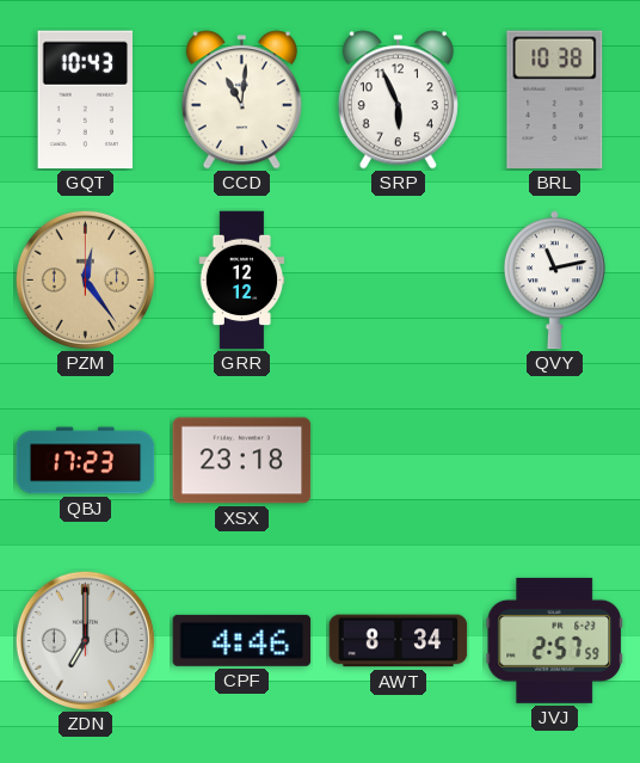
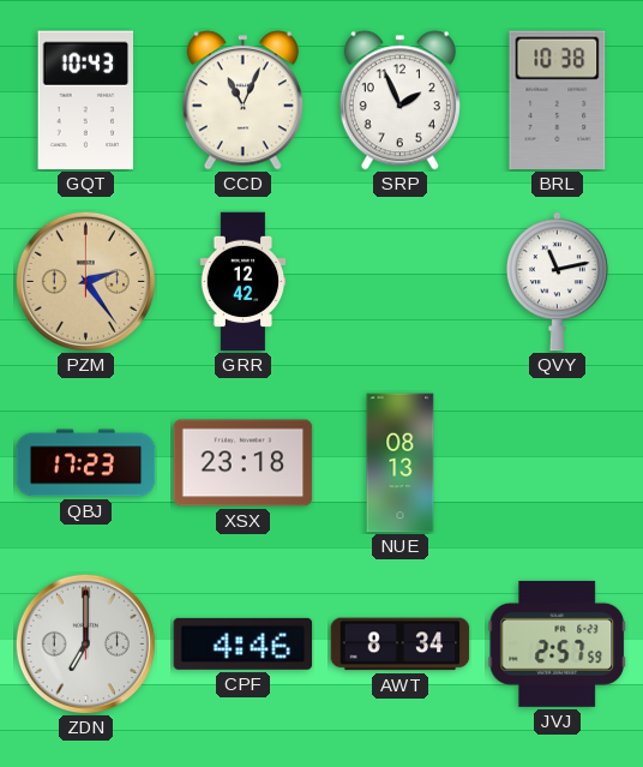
CCD: 11:01 -> 11:04
SRP: 5:56 -> 1:56
PZM: 12:24 -> 2:24
GRR: 12:12 -> 12:42
NUE: none -> 08:13
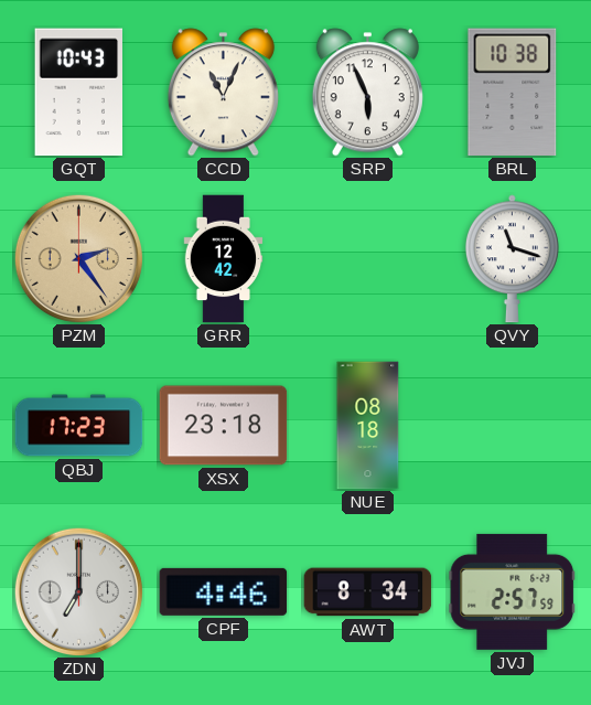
SRP: 1:56 -> 5:56
QVY: 11:13 -> 11:18
NUE: 08:13 -> 08:18
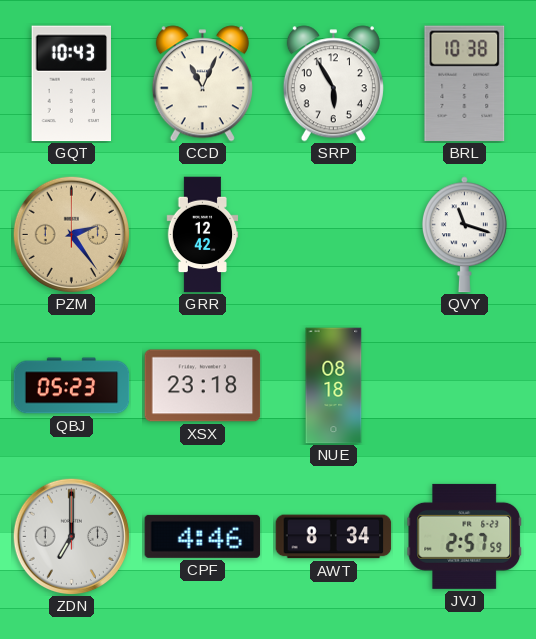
SRP: 5:56 -> 5:55
QBJ: 17:23 -> 05:23
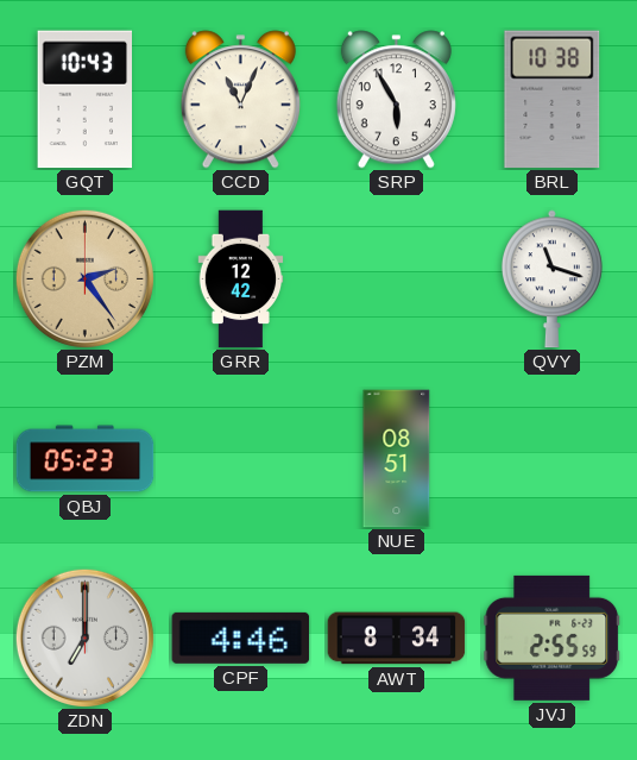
XSX: 23:18 -> none
NUE: 08:18 -> 08:51
JVJ: 2:57 -> 2:55
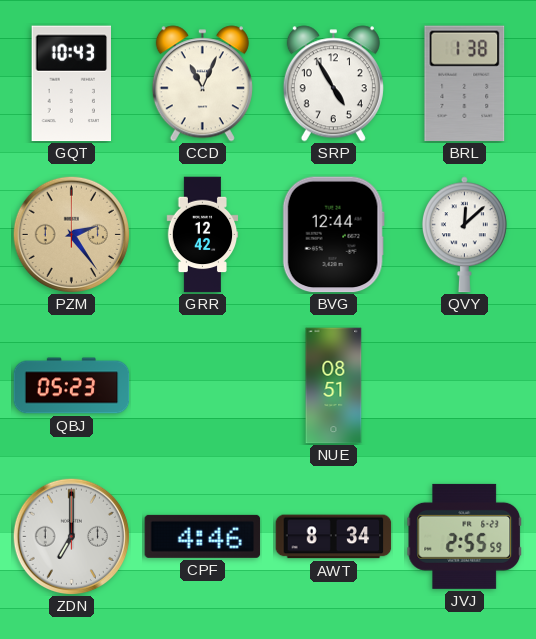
SRP: 5:55 -> 4:55
BRL: 10:38 -> 1:38
BVG: none -> 12:44
QVY: 11:18 -> 12:08
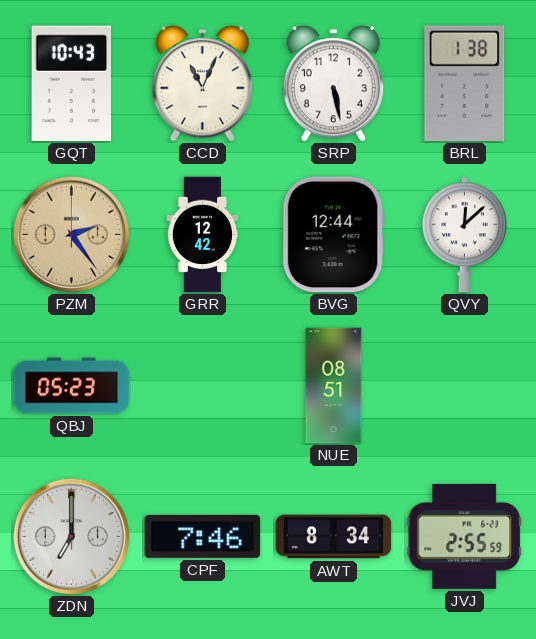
SRP: 4:55 -> 5:28
CPF: 4:46 -> 7:46
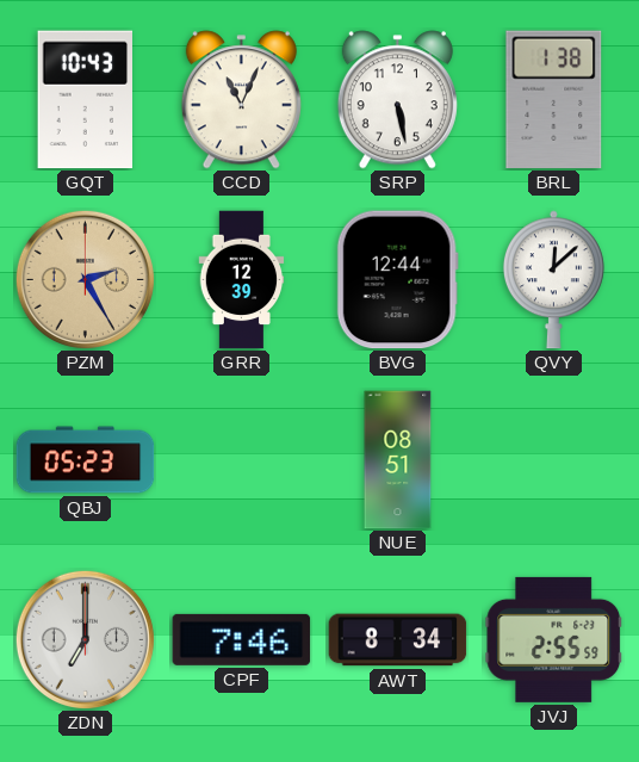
PZM: 2:24 -> 2:25
GRR: 12:42 -> 12:39
